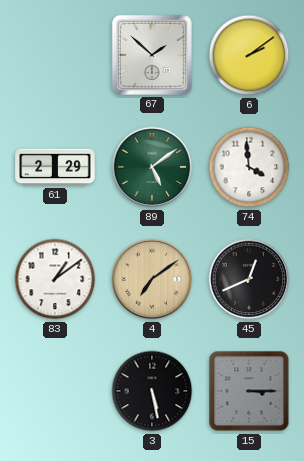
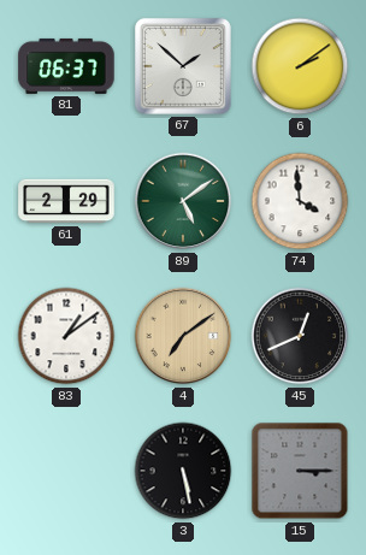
81: none -> 06:37
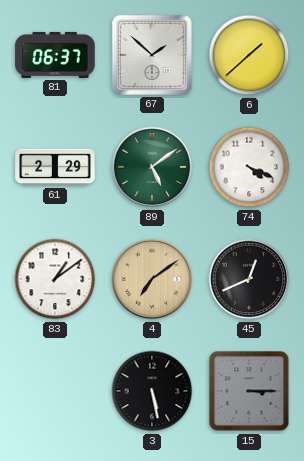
6: 2:09 -> 1:38
74: 3:59 -> 4:19
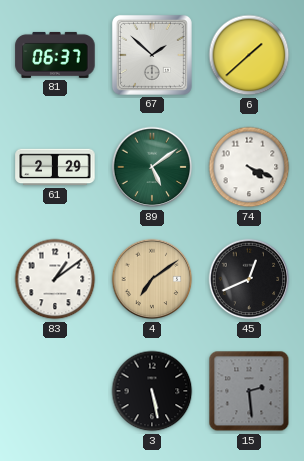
15: 3:15 -> 2:29
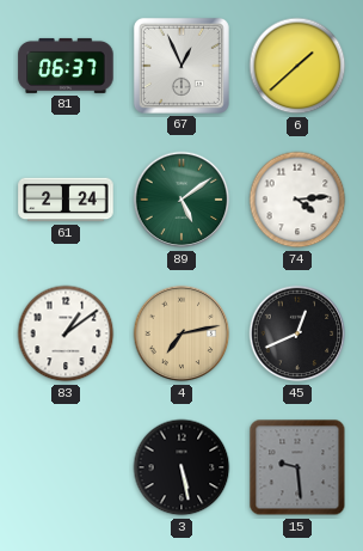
67: 1:52 -> 12:56
61: 2:29 -> 2:24
74: 4:19 -> 4:14
4: 7:09 -> 7:13
15: 2:29 -> 9:29
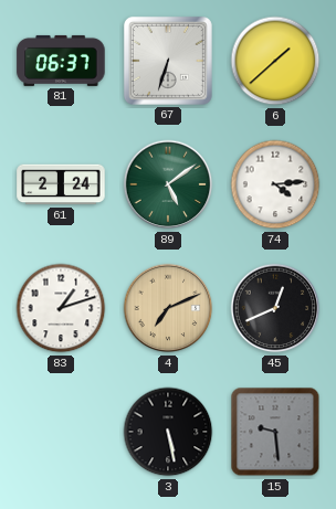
67: 12:56 -> 6:33
83: 1:09 -> 1:12
4: 7:13 -> 7:11
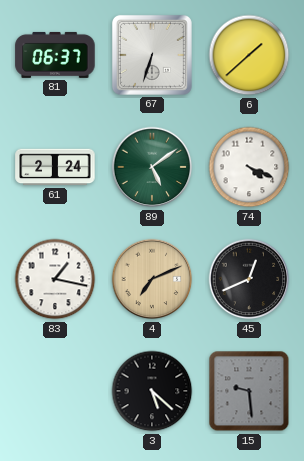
74: 4:14 -> 4:19
83: 1:12 -> 1:17
3: 5:28 -> 5:22
